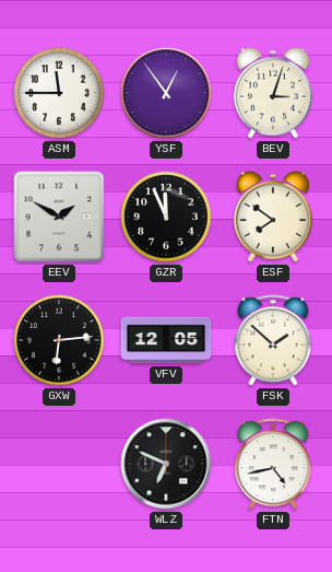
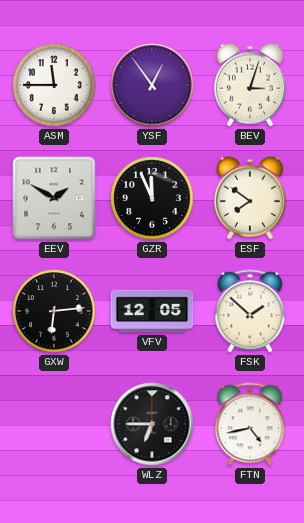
WLZ: 6:49 -> 6:45
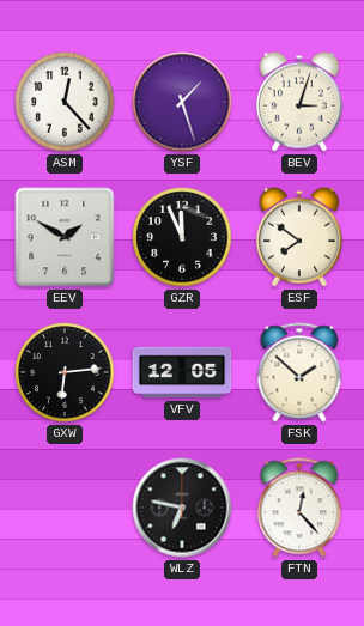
ASM: 11:45 -> 12:23
YSF: 12:54 -> 1:27
WLZ: 6:45 -> 6:47
FTN: 4:43 -> 12:23
